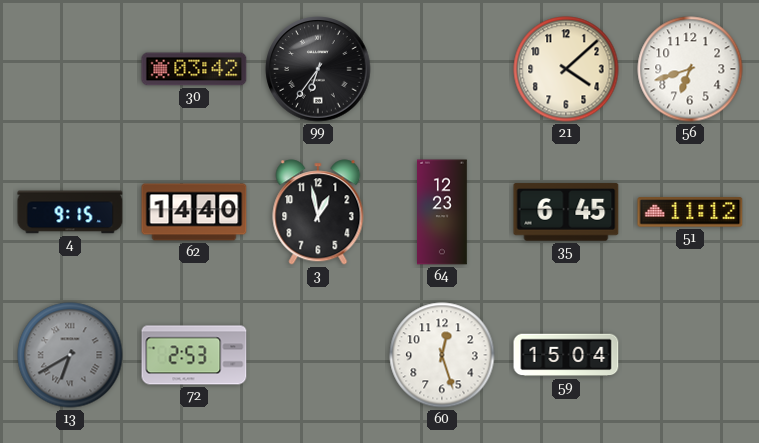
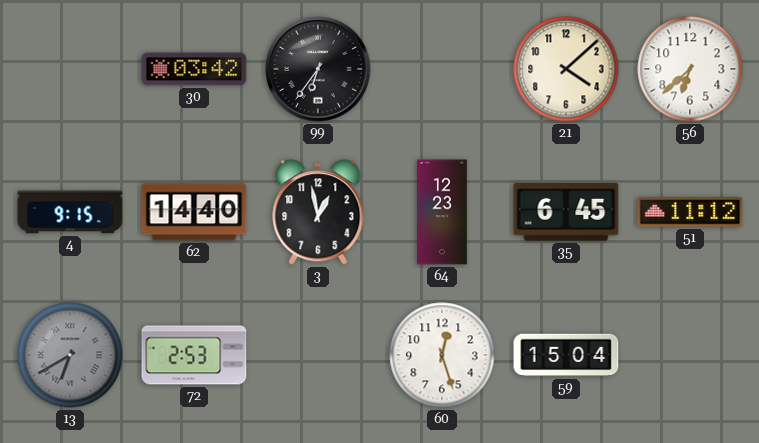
56: 6:42 -> 6:38
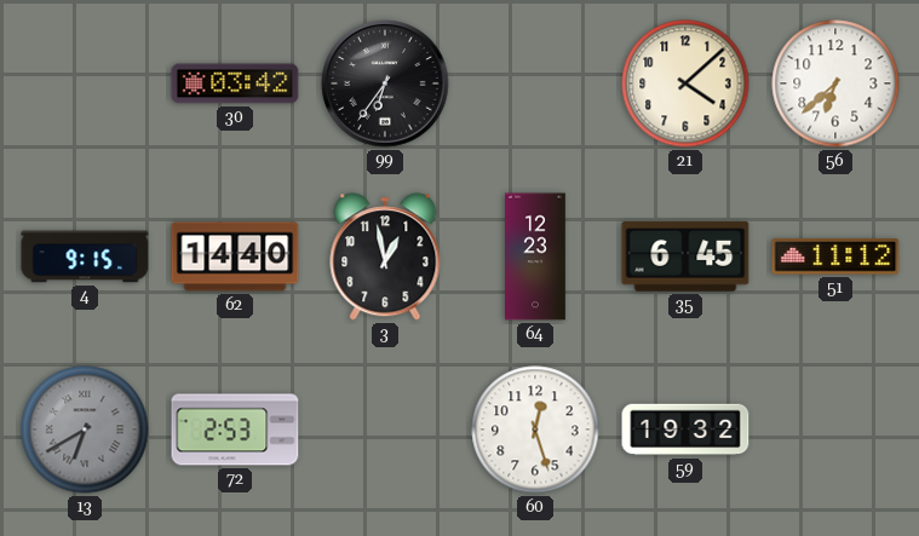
59: 15:04 -> 19:32
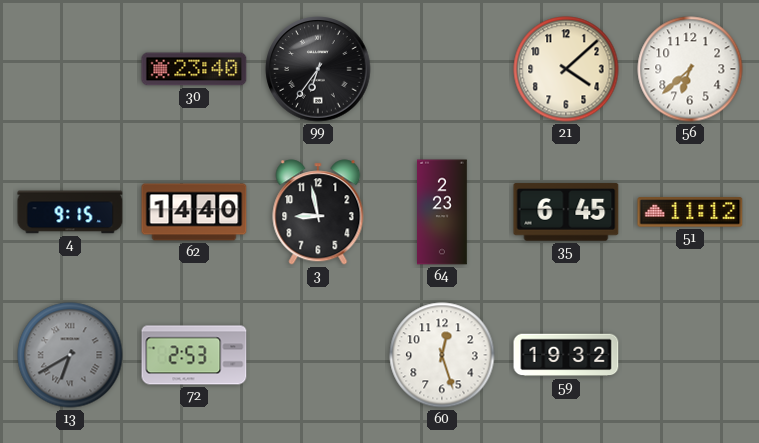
30: 03:42 -> 23:40
3: 12:58 -> 8:58
64: 12:23 -> 2:23
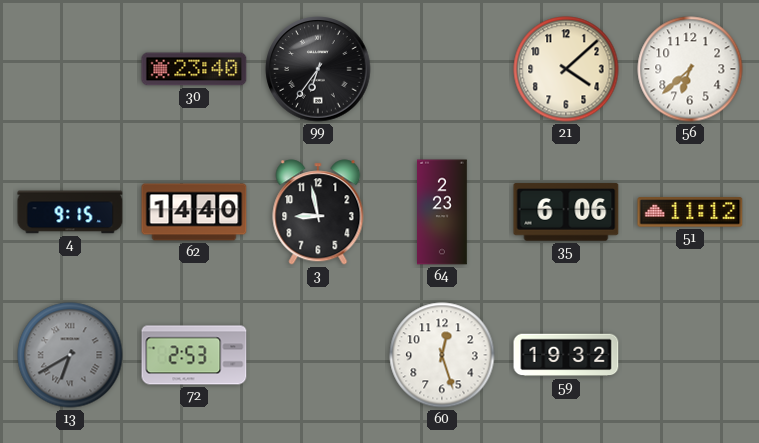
35: 6:45 -> 6:06
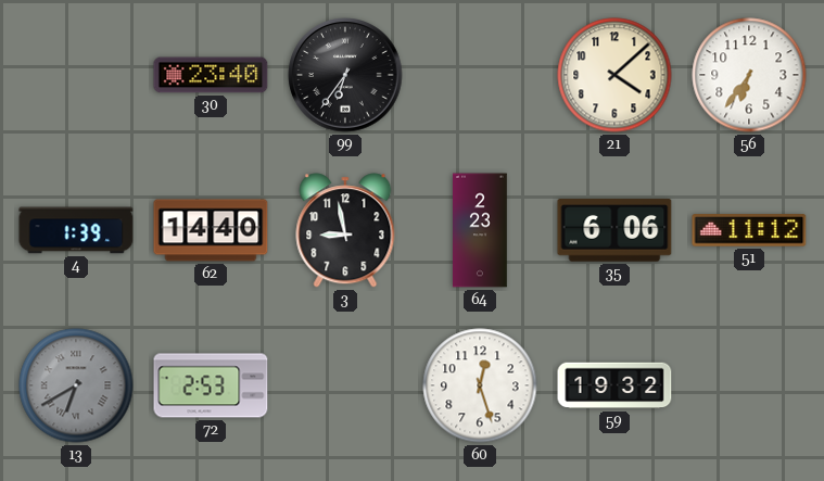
56: 6:38 -> 6:36
4: 9:15 -> 1:39
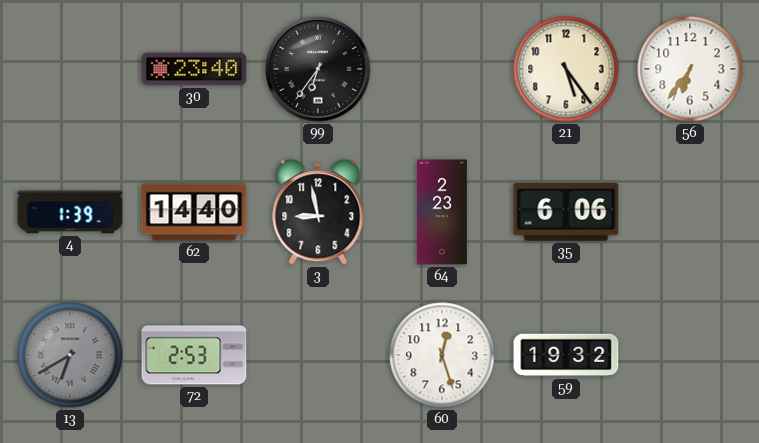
21: 4:08 -> 5:24
51: 11:12 -> none
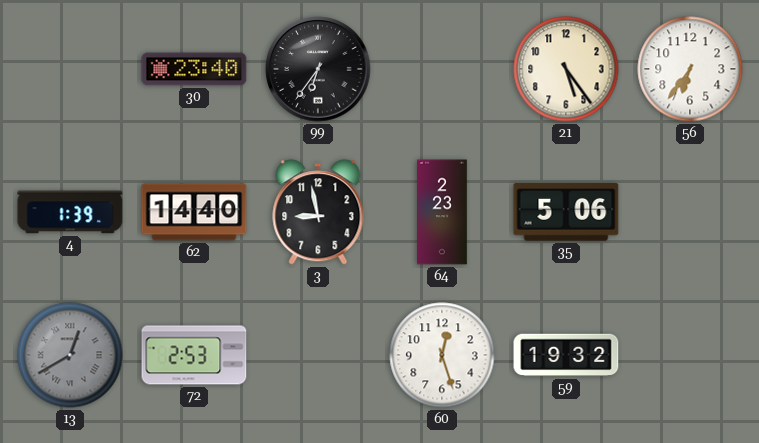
35: 6:06 -> 5:06
13: 6:40 -> 12:40
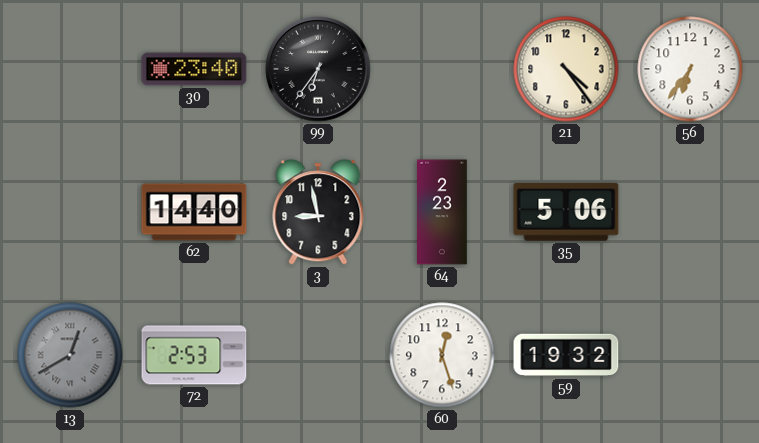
21: 5:24 -> 4:24
4: 1:39 -> none
